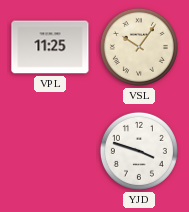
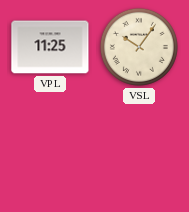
YJD: 3:48 -> none
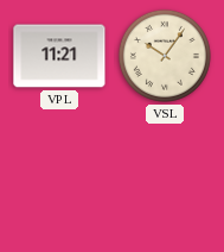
VPL: 11:25 -> 11:21
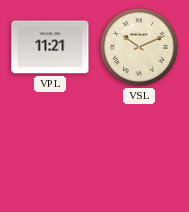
VSL: 10:06 -> 10:11
